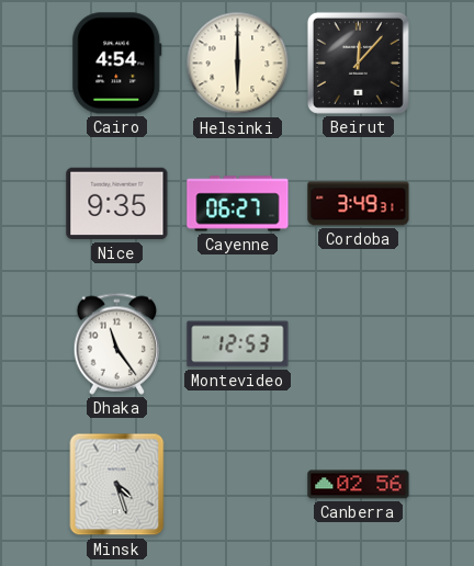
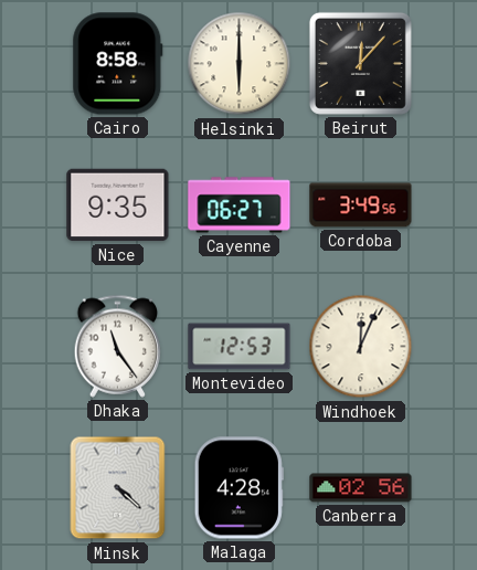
Cairo: 4:54 -> 8:58
Cordoba: 3:49:31 -> 3:49:56
Windhoek: none -> 12:04
Minsk: 4:27 -> 4:22
Malaga: none -> 4:28
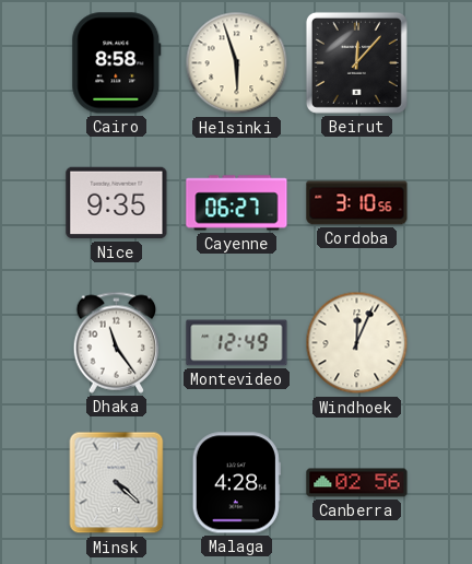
Helsinki: 6:00 -> 5:57
Cordoba: 3:49 -> 3:10
Montevideo: 12:53 -> 12:49
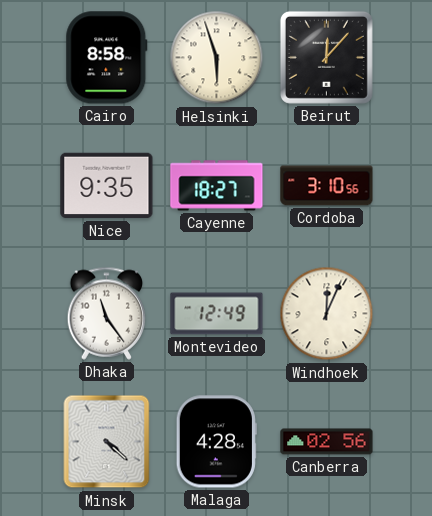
Cayenne: 06:27 -> 18:27
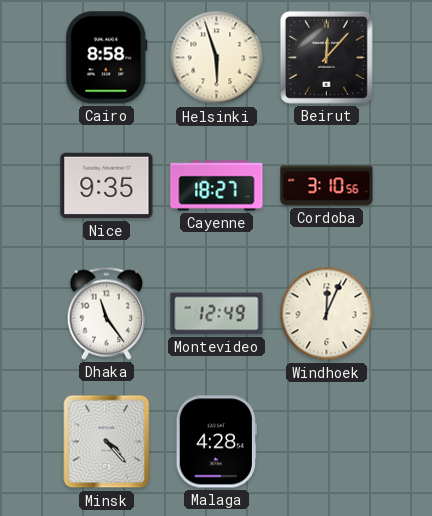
Minsk: 4:22 -> 4:23
Canberra: 02:56 -> none
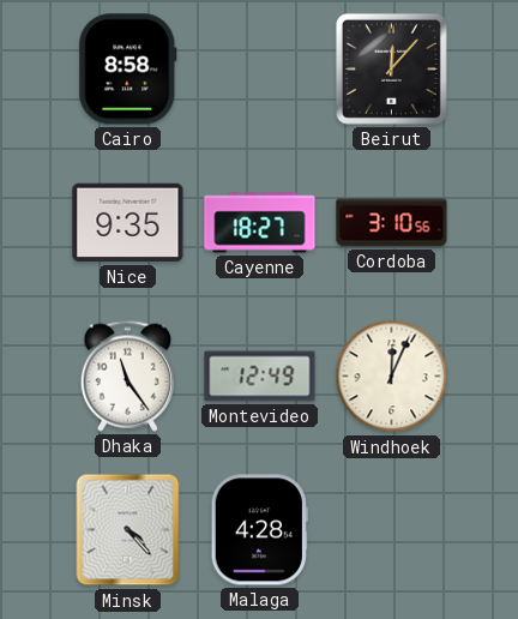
Helsinki: 5:57 -> none
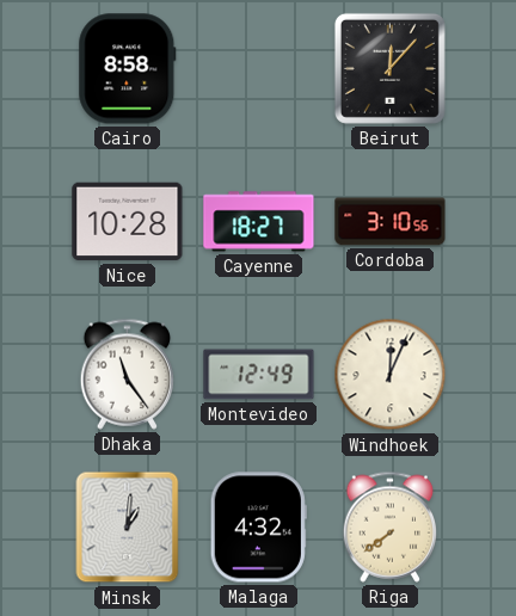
Nice: 9:35 -> 10:28
Minsk: 4:23 -> 1:01
Malaga: 4:28 -> 4:32
Riga: none -> 7:39
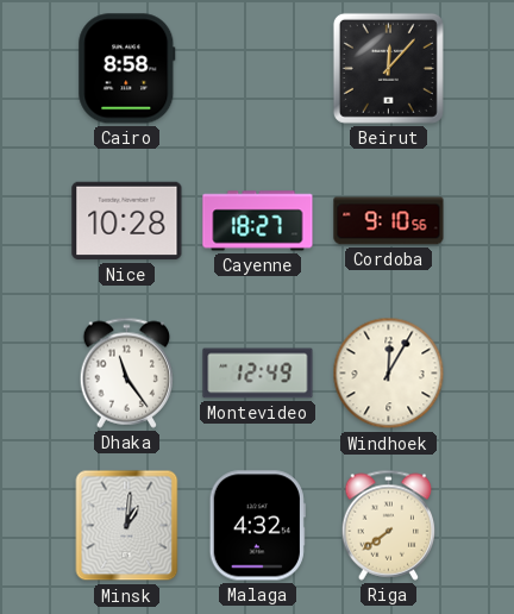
Cordoba: 3:10 -> 9:10
Windhoek: 12:04 -> 12:05
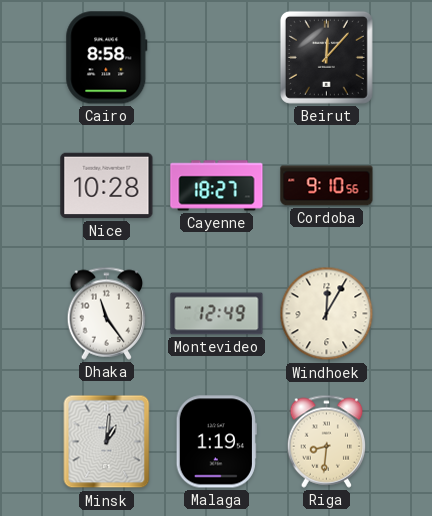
Malaga: 4:32 -> 1:19
Riga: 7:39 -> 8:31
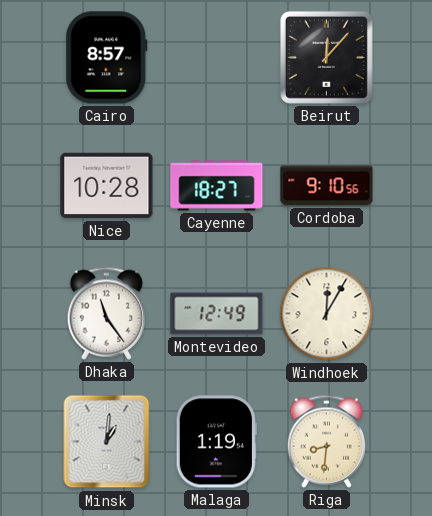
Cairo: 8:58 -> 8:57
